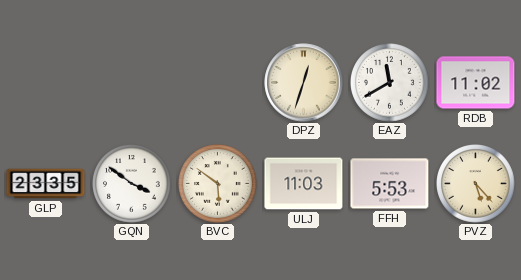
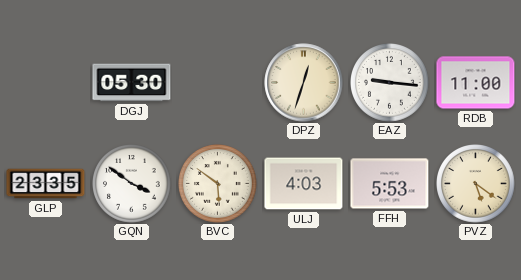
DGJ: none -> 05:30
EAZ: 11:40 -> 9:16
RDB: 11:02 -> 11:00
ULJ: 11:03 -> 4:03
PVZ: 5:23 -> 5:21
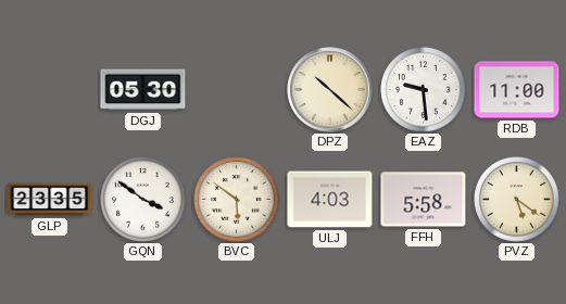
DPZ: 12:33 -> 10:22
EAZ: 9:16 -> 9:29
FFH: 5:53 -> 5:58
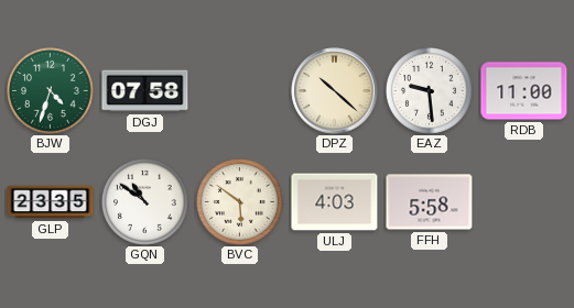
BJW: none -> 4:33
DGJ: 05:30 -> 07:58
GQN: 3:51 -> 10:51
PVZ: 5:21 -> none
